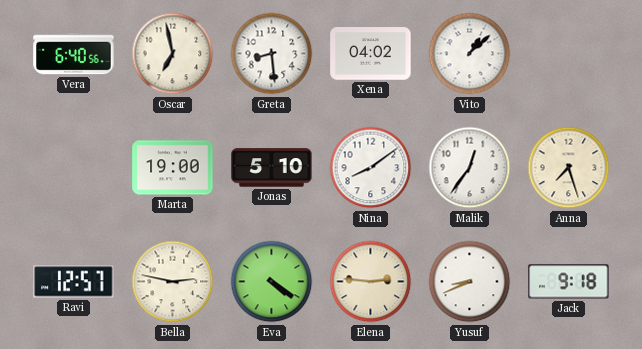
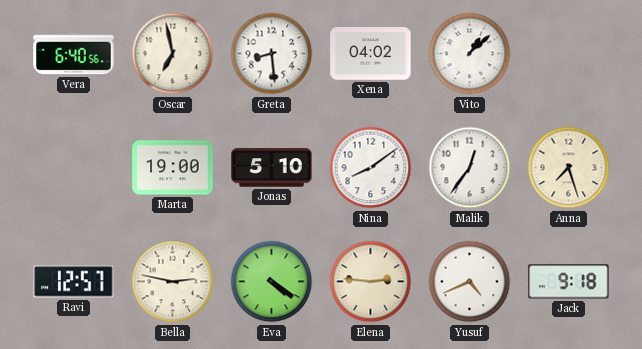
Yusuf: 8:41 -> 4:41
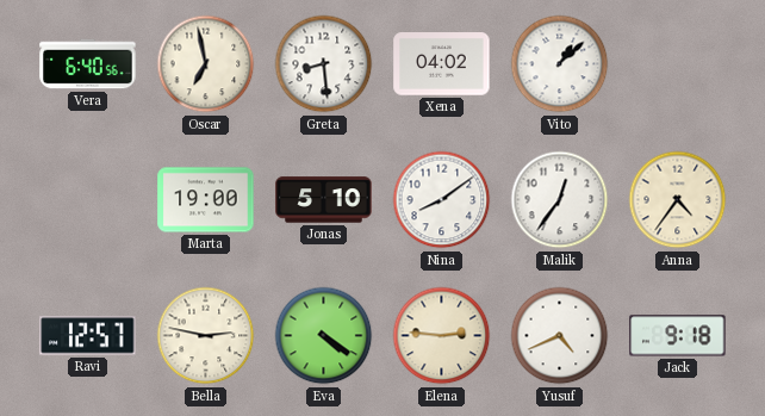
Anna: 7:27 -> 4:36
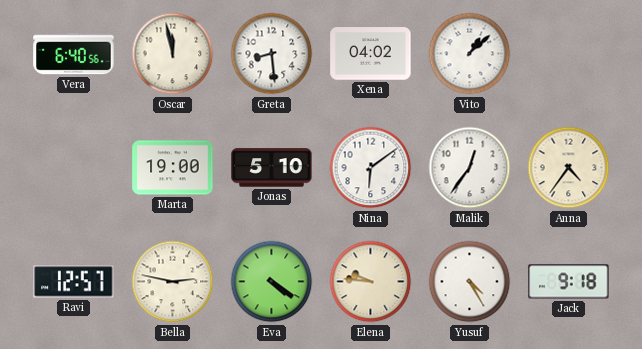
Oscar: 6:58 -> 11:58
Nina: 8:09 -> 6:09
Elena: 2:46 -> 9:46
Yusuf: 4:41 -> 4:25
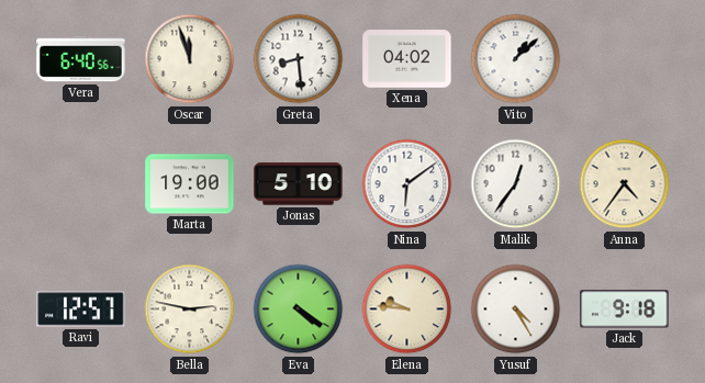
Oscar: 11:58 -> 11:57
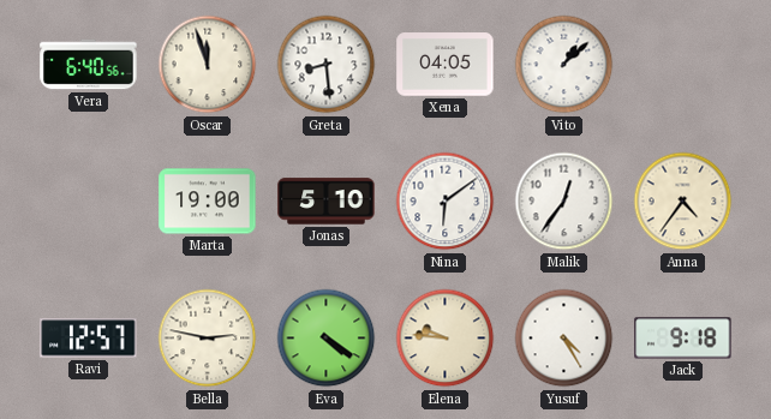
Xena: 04:02 -> 04:05
